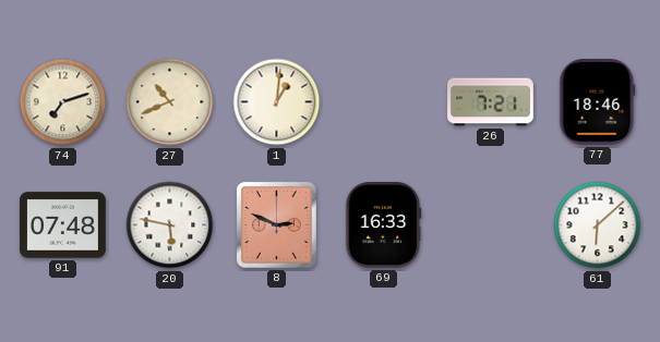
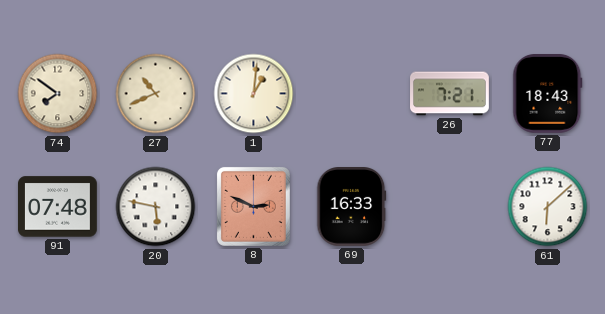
74: 7:12 -> 7:51
77: 18:46 -> 18:43
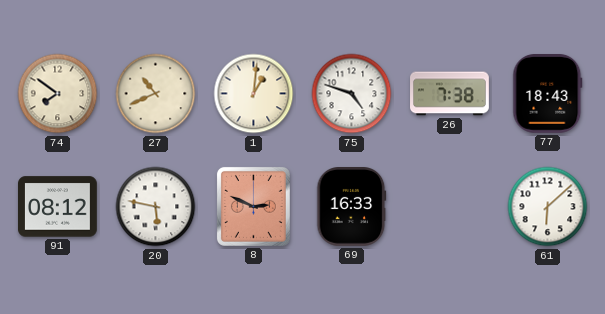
75: none -> 4:48
26: 7:21 -> 7:38
91: 07:48 -> 08:12
